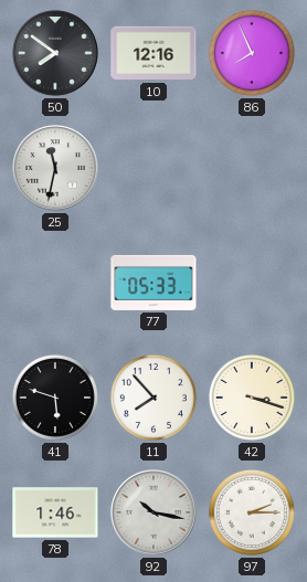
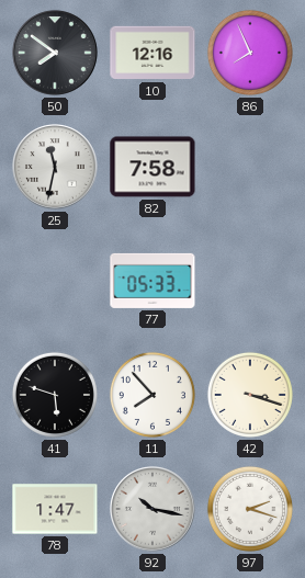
82: none -> 7:58
78: 1:46 -> 1:47
97: 2:15 -> 2:18
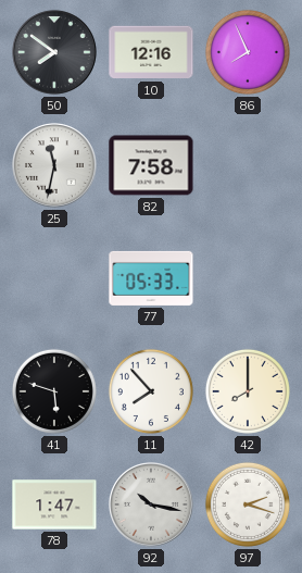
42: 3:18 -> 8:00
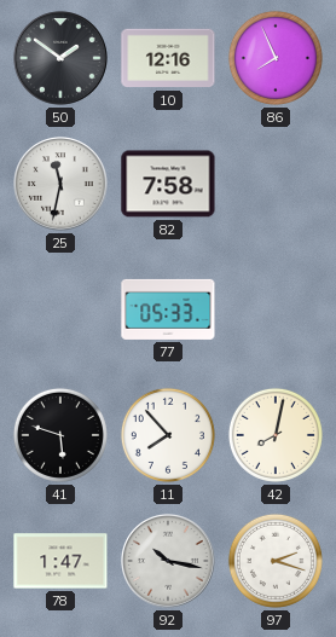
50: 7:51 -> 1:51
42: 8:00 -> 8:02
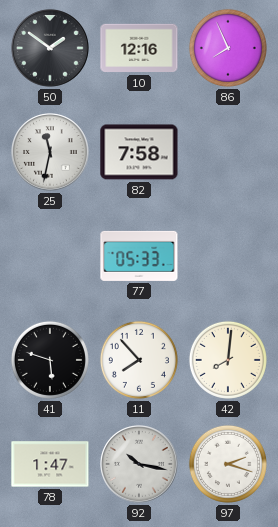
42: 8:02 -> 8:01
